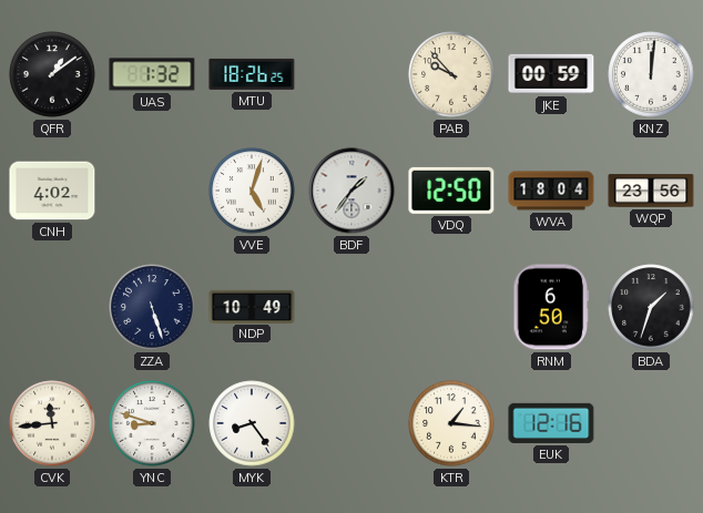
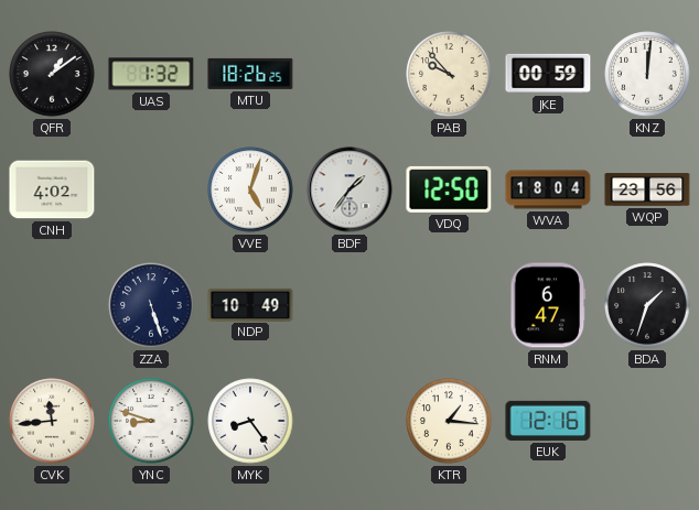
RNM: 6:50 -> 6:47
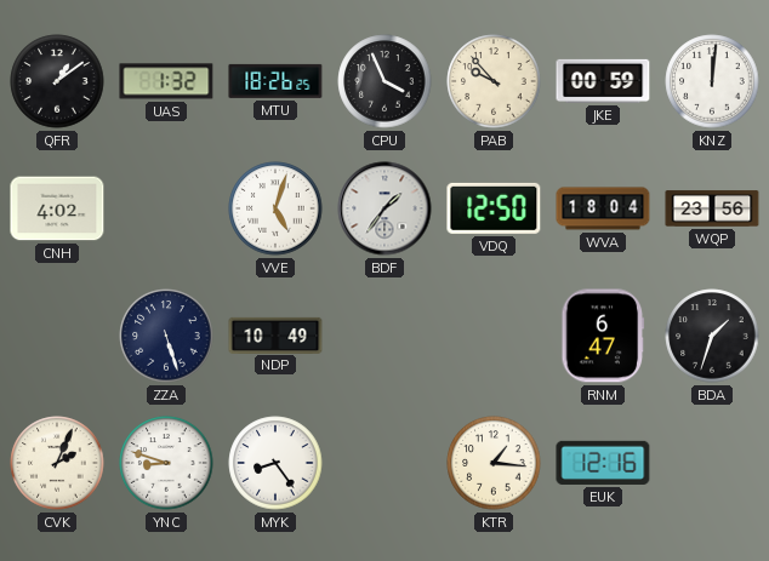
CPU: none -> 3:56
CVK: 11:44 -> 2:04
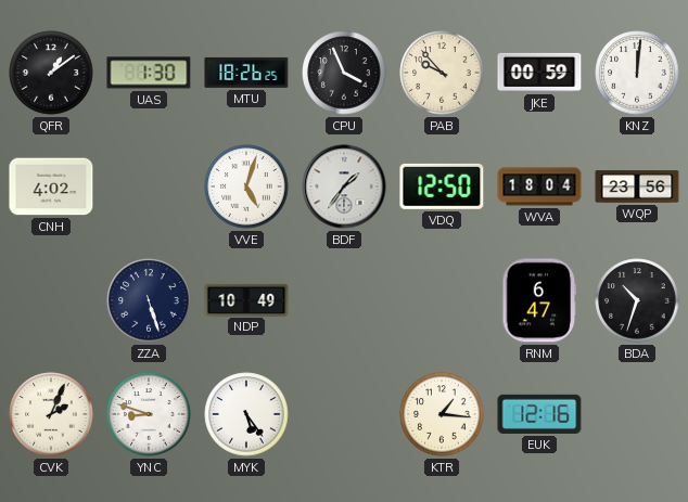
UAS: 1:32 -> 1:30
BDA: 1:33 -> 10:33
MYK: 8:24 -> 5:24
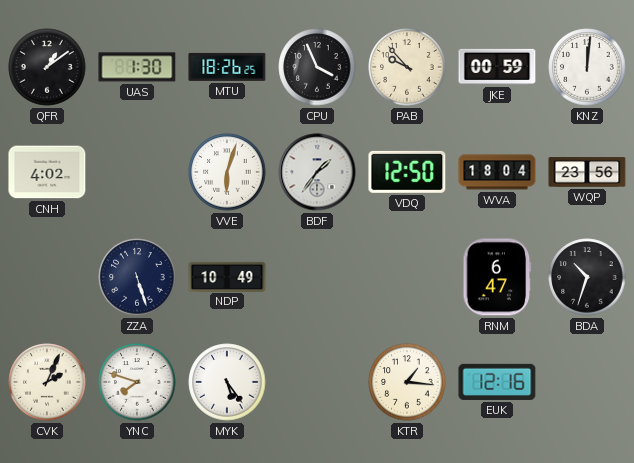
VVE: 5:03 -> 6:03
YNC: 8:48 -> 7:48
